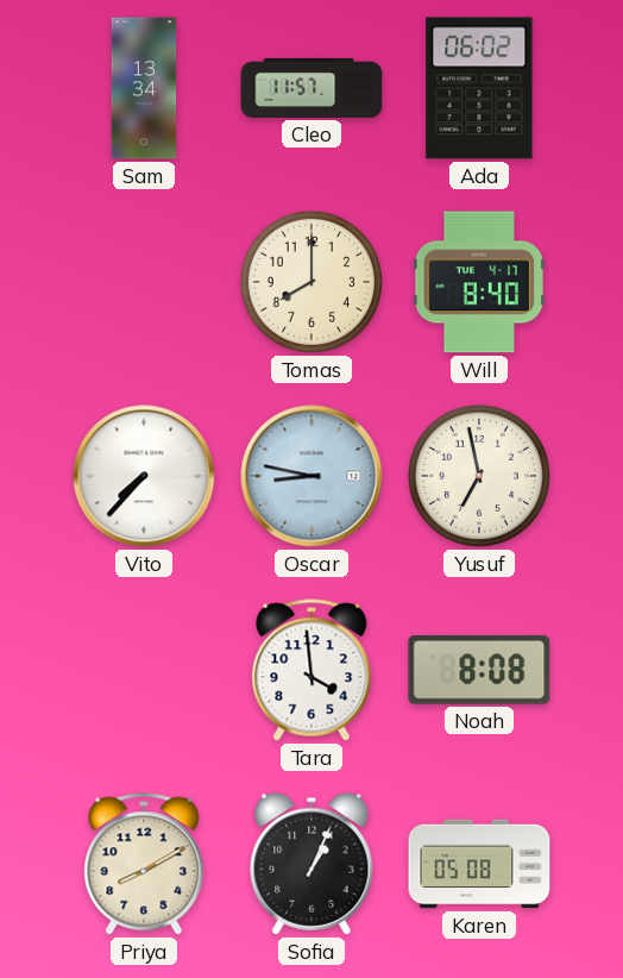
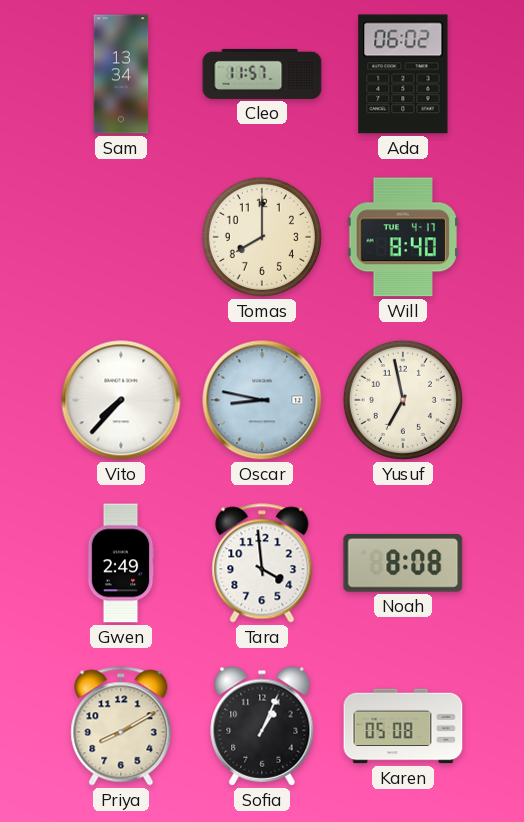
Gwen: none -> 2:49
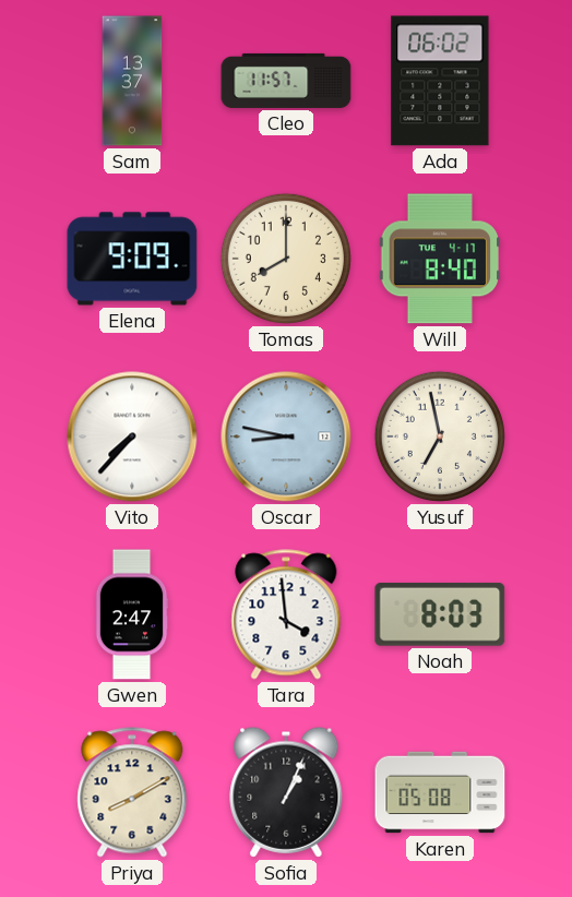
Sam: 13:34 -> 13:37
Elena: none -> 9:09
Gwen: 2:49 -> 2:47
Noah: 8:08 -> 8:03
